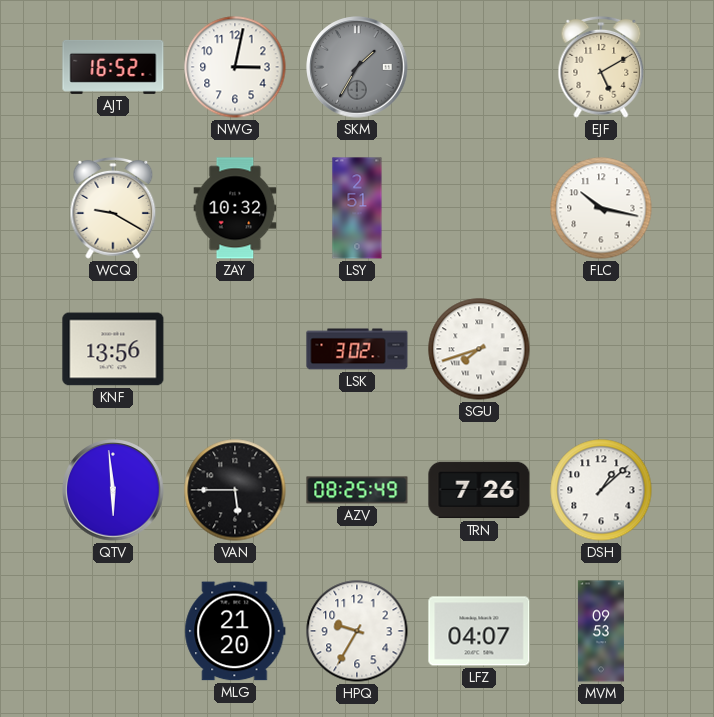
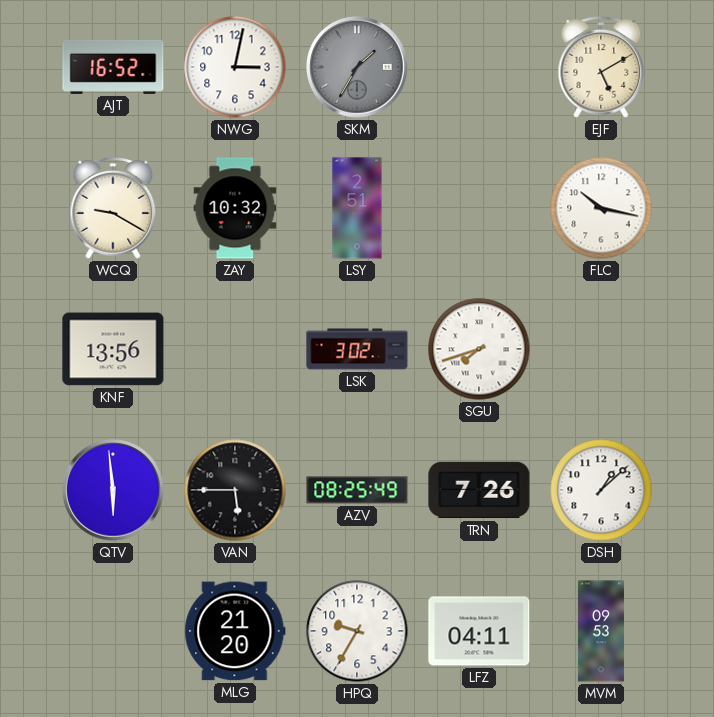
LFZ: 04:07 -> 04:11
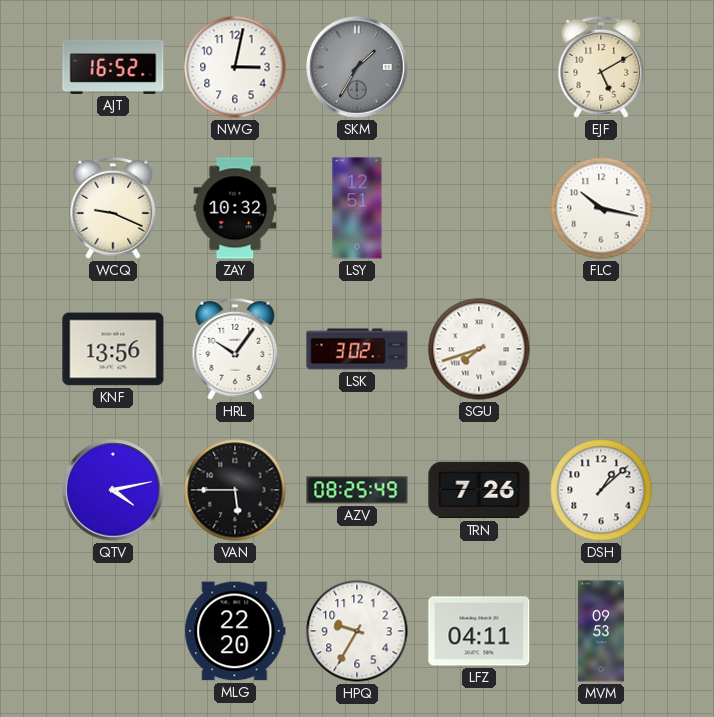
WCQ: 9:20 -> 9:19
LSY: 2:51 -> 12:51
HRL: none -> 10:06
QTV: 5:59 -> 4:13
MLG: 21:20 -> 22:20
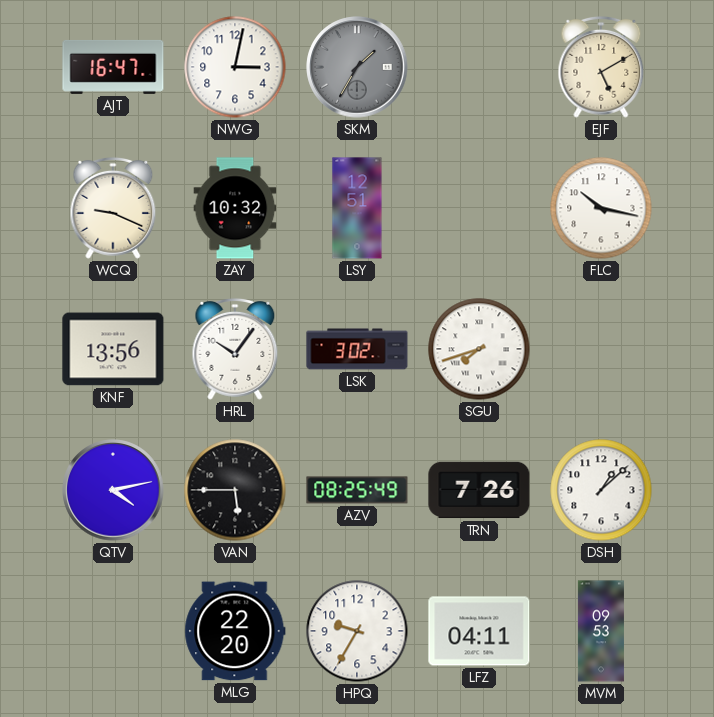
AJT: 16:52 -> 16:47
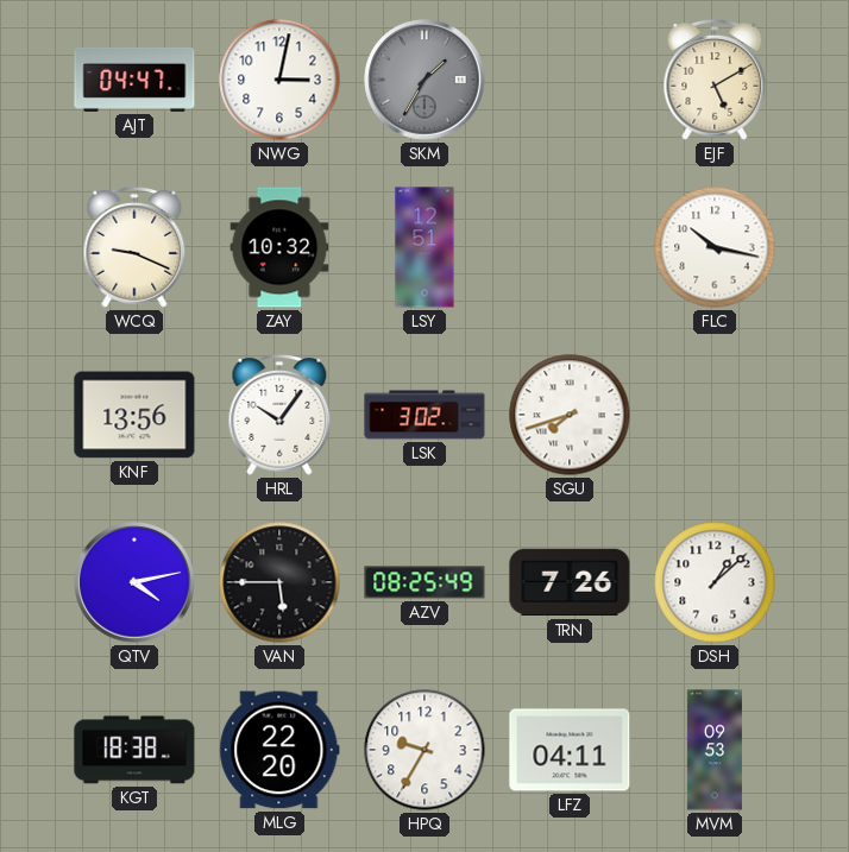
AJT: 16:47 -> 04:47
KGT: none -> 18:38
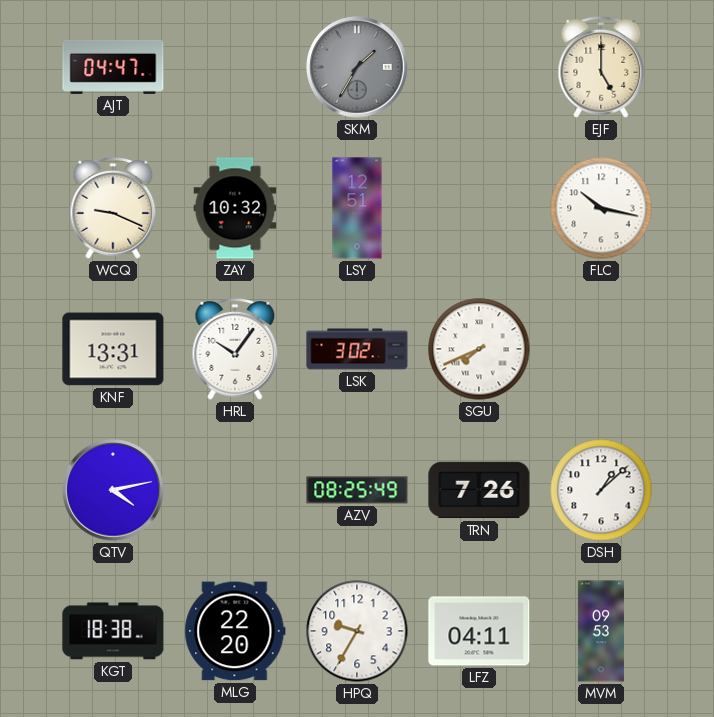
NWG: 3:02 -> none
EJF: 5:10 -> 5:00
KNF: 13:56 -> 13:31
SGU: 7:42 -> 7:41
VAN: 5:45 -> none
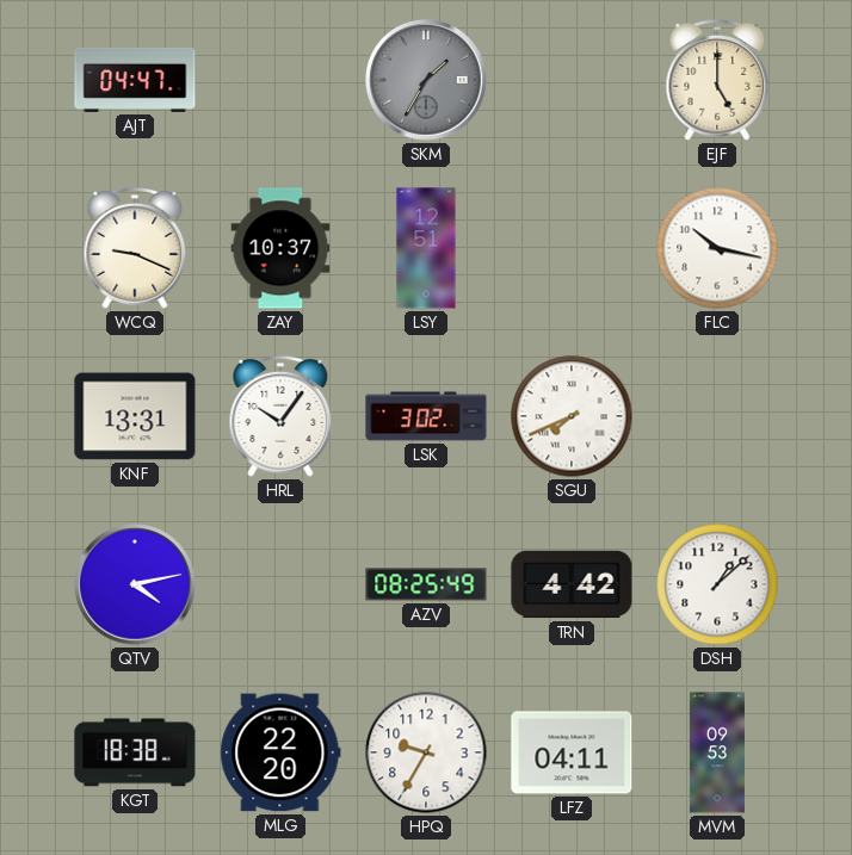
ZAY: 10:32 -> 10:37
TRN: 7:26 -> 4:42
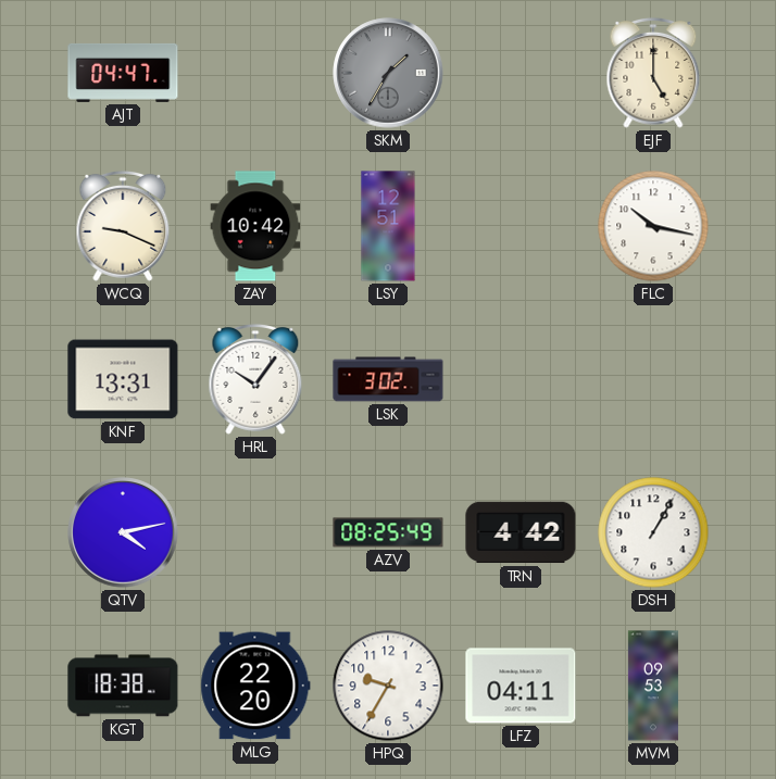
ZAY: 10:37 -> 10:42
SGU: 7:41 -> none
DSH: 1:08 -> 1:05
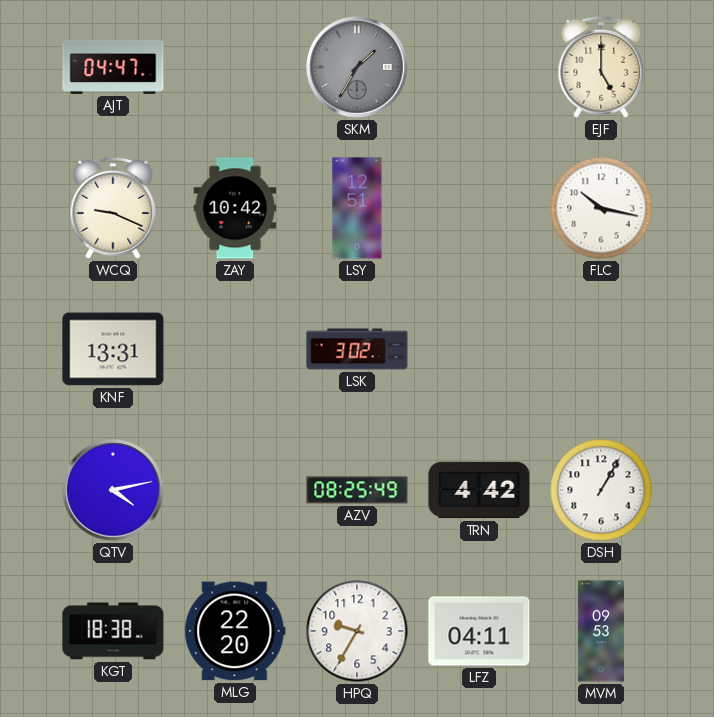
HRL: 10:06 -> none
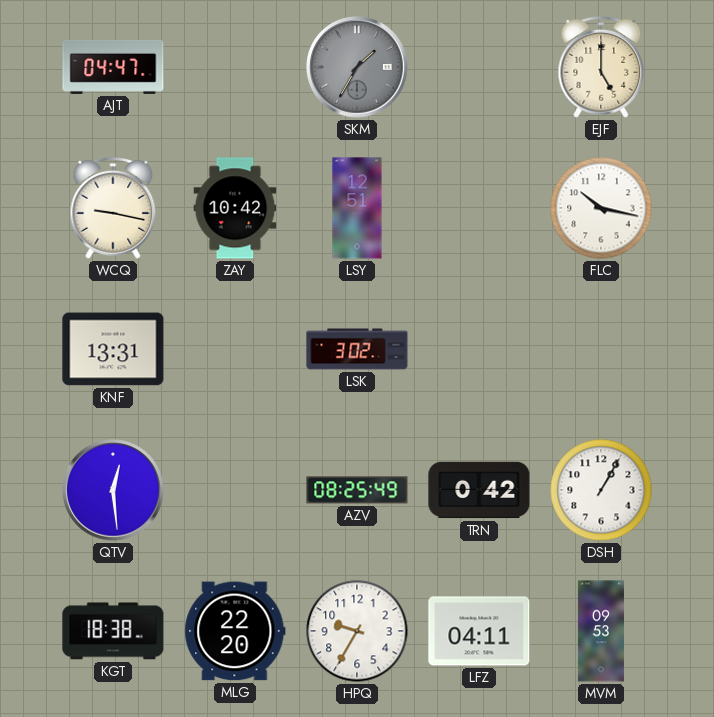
WCQ: 9:19 -> 9:17
QTV: 4:13 -> 12:29
TRN: 4:42 -> 0:42
